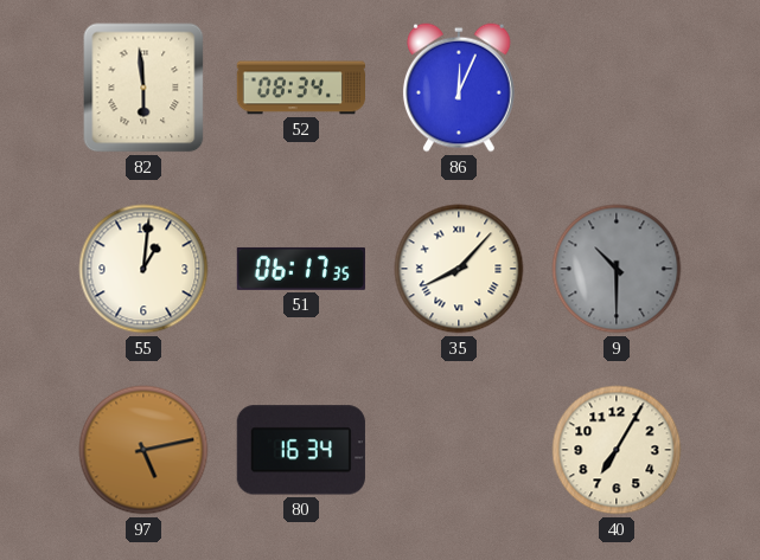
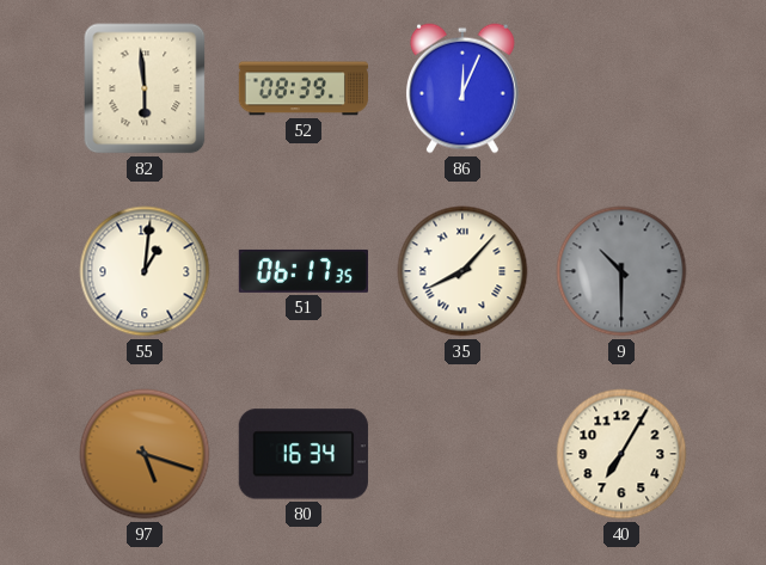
52: 08:34 -> 08:39
97: 5:13 -> 5:18
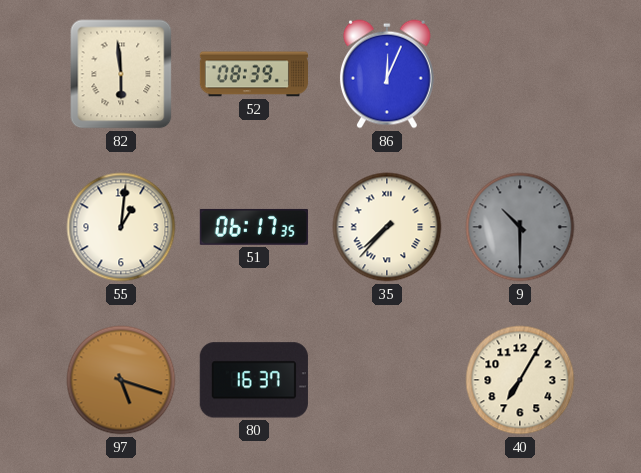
35: 8:07 -> 7:37
80: 16:34 -> 16:37
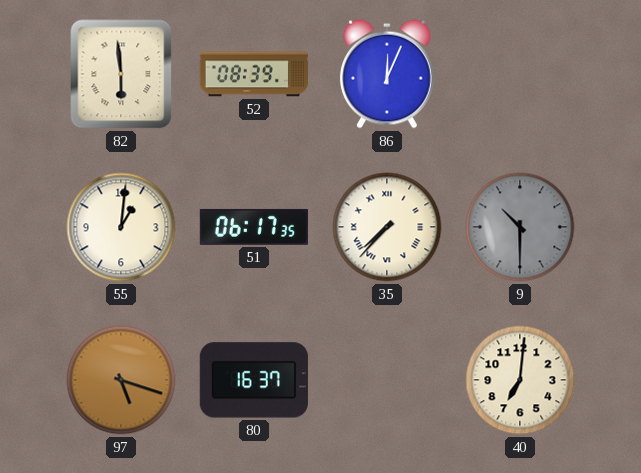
40: 7:05 -> 7:01
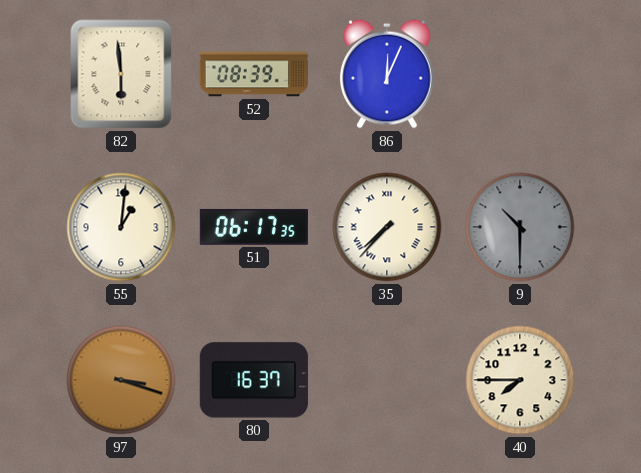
97: 5:18 -> 3:18
40: 7:01 -> 7:45
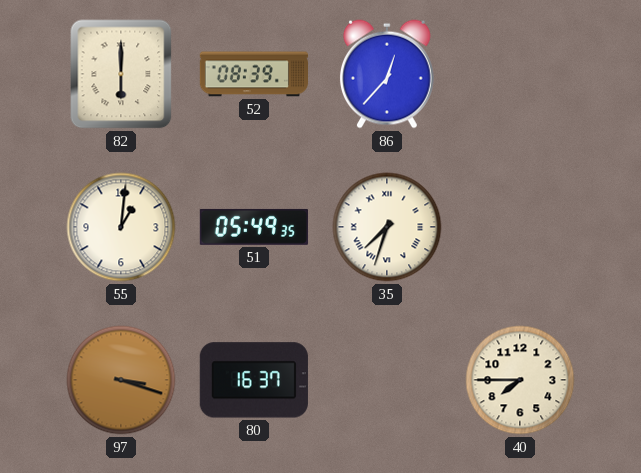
82: 5:59 -> 6:00
86: 12:04 -> 12:37
51: 06:17 -> 05:49
35: 7:37 -> 7:33
9: 10:30 -> none
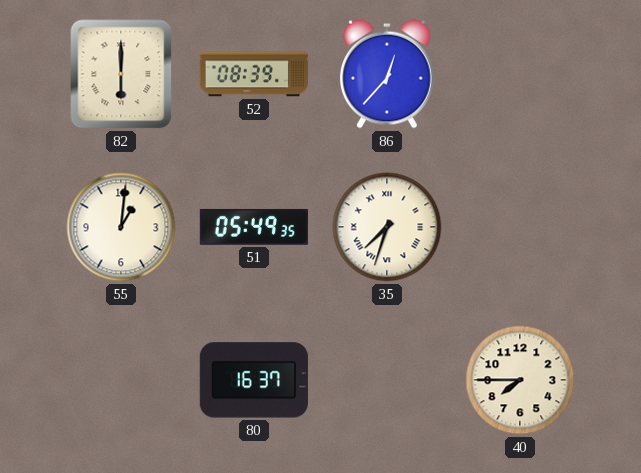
97: 3:18 -> none
